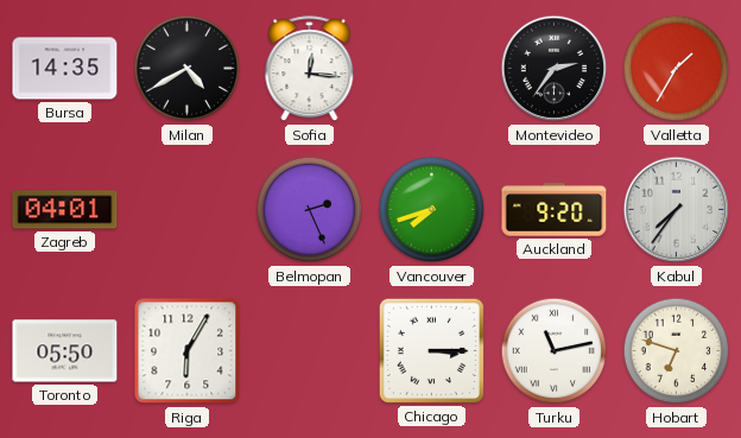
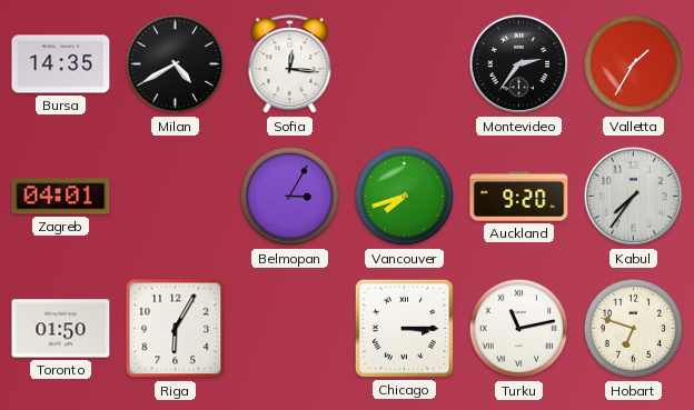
Belmopan: 2:26 -> 3:05
Toronto: 05:50 -> 01:50
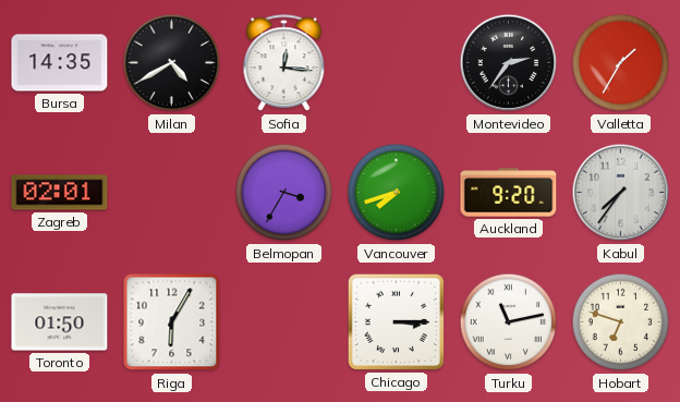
Zagreb: 04:01 -> 02:01
Belmopan: 3:05 -> 3:35
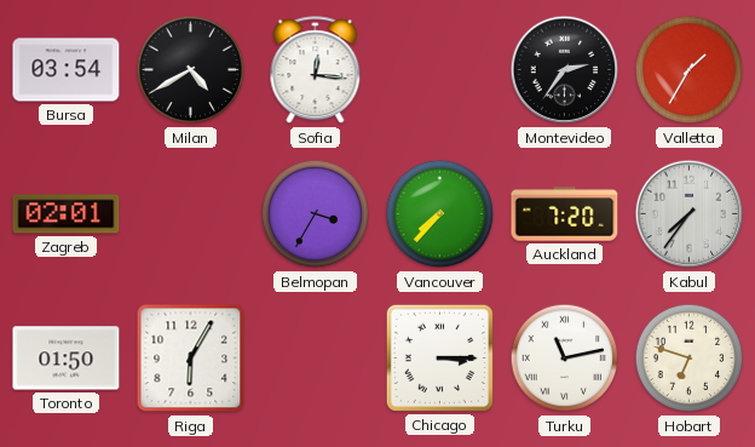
Bursa: 14:35 -> 03:54
Vancouver: 7:42 -> 7:37
Auckland: 9:20 -> 7:20
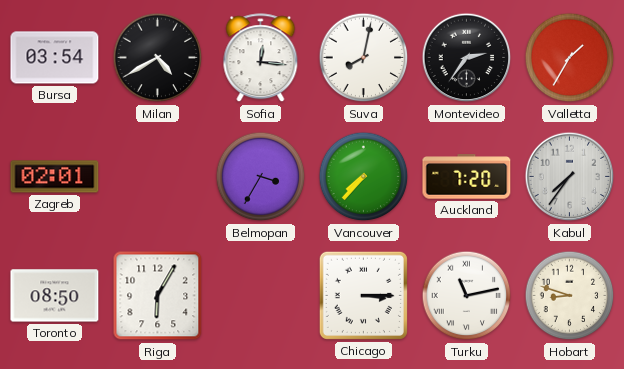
Suva: none -> 8:02
Toronto: 01:50 -> 08:50
Hobart: 6:48 -> 8:48
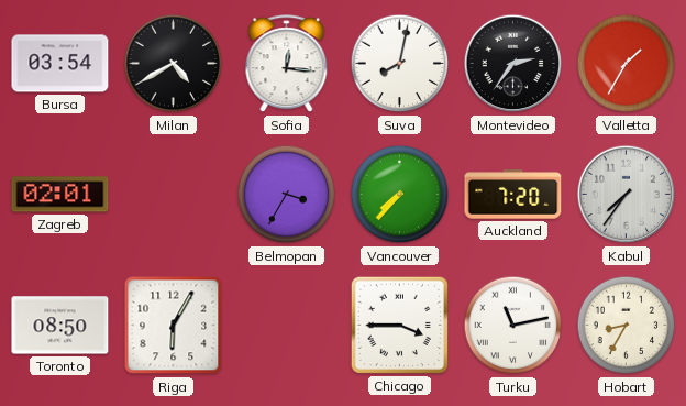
Chicago: 3:15 -> 3:45
Hobart: 8:48 -> 8:35
